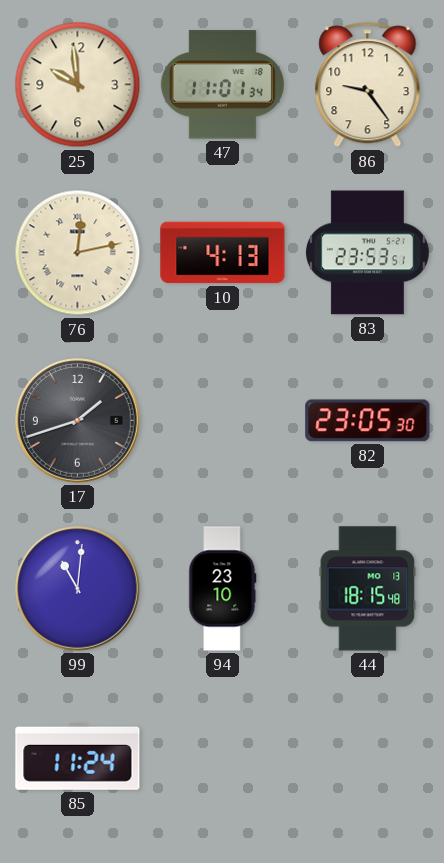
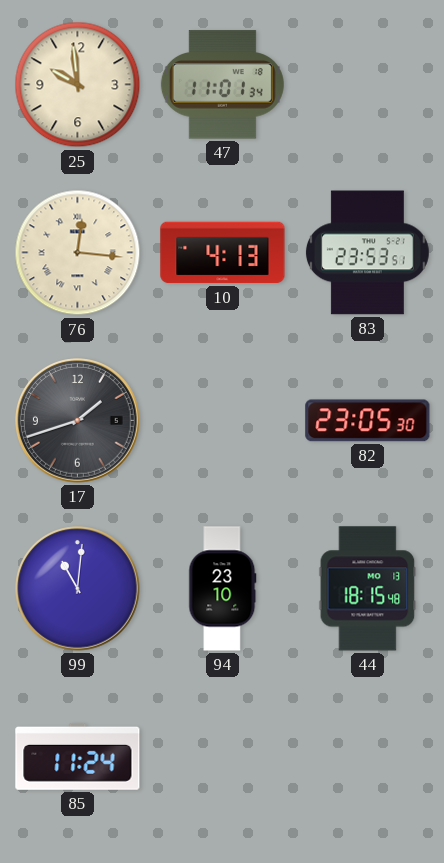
86: 9:24 -> none
76: 12:13 -> 12:16
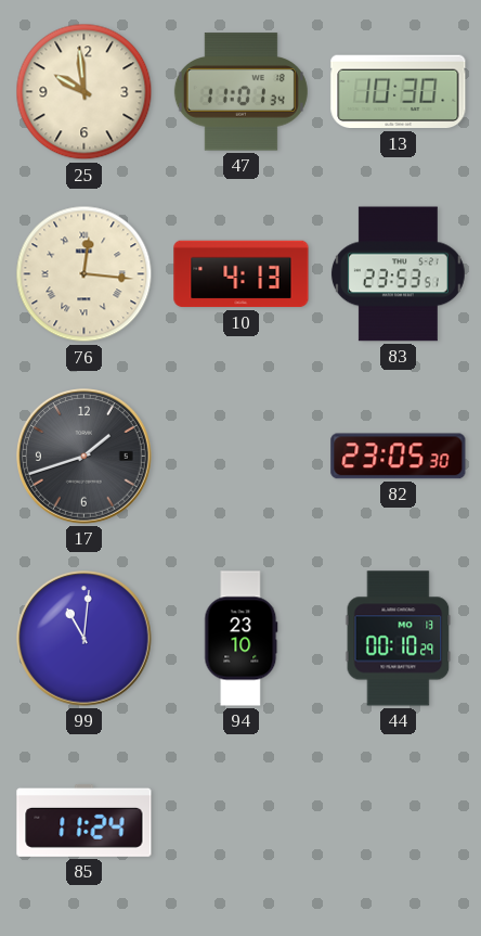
13: none -> 10:30
44: 18:15 -> 00:10
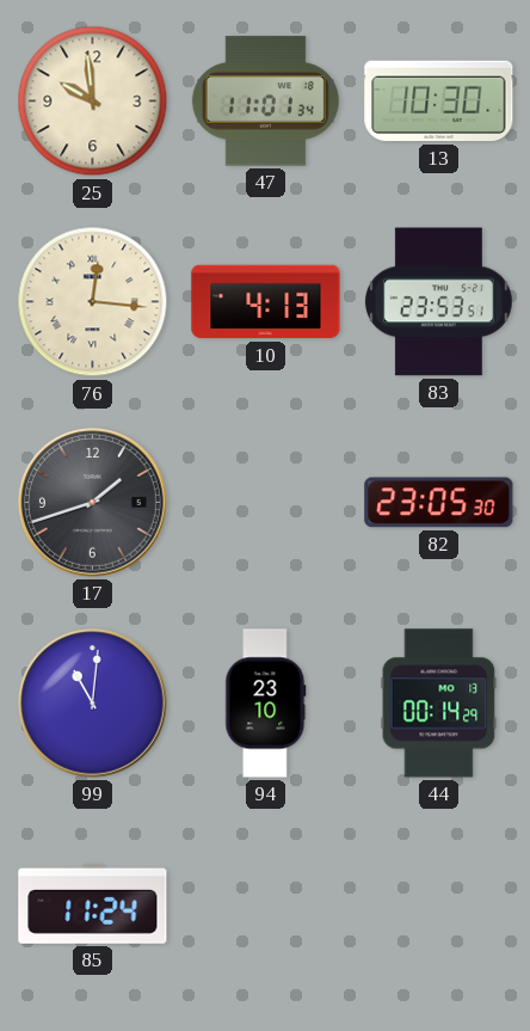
44: 00:10 -> 00:14
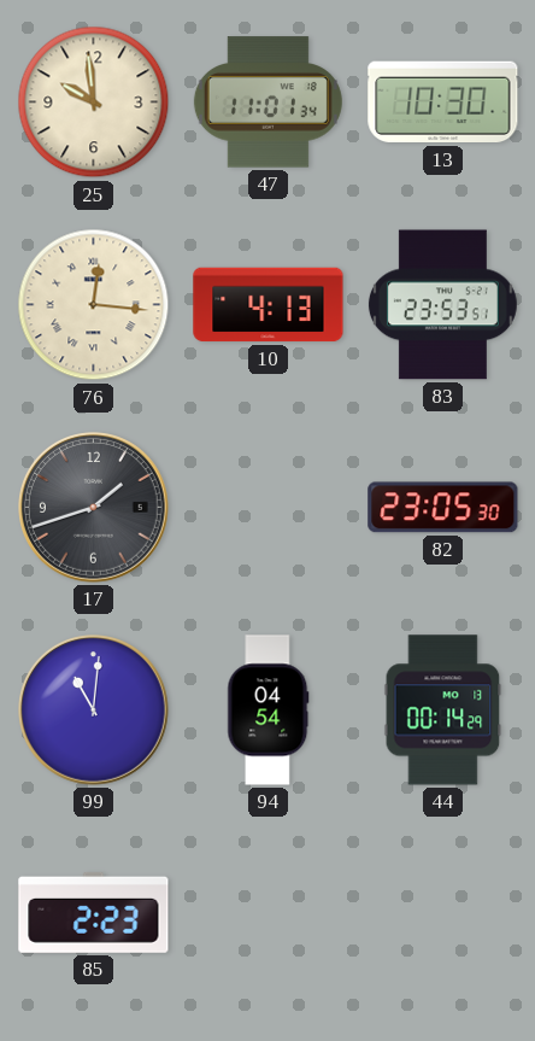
94: 23:10 -> 04:54
85: 11:24 -> 2:23
